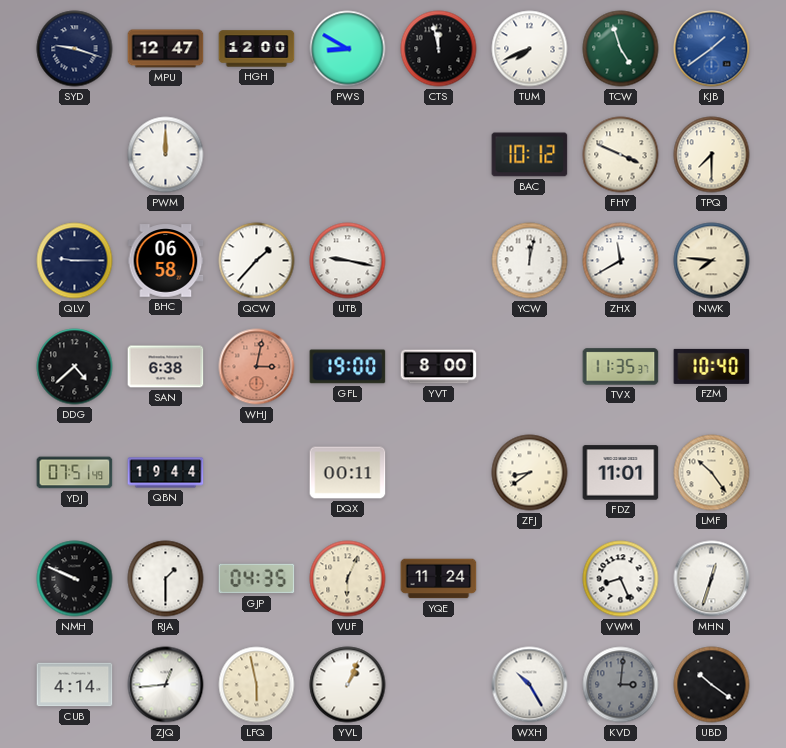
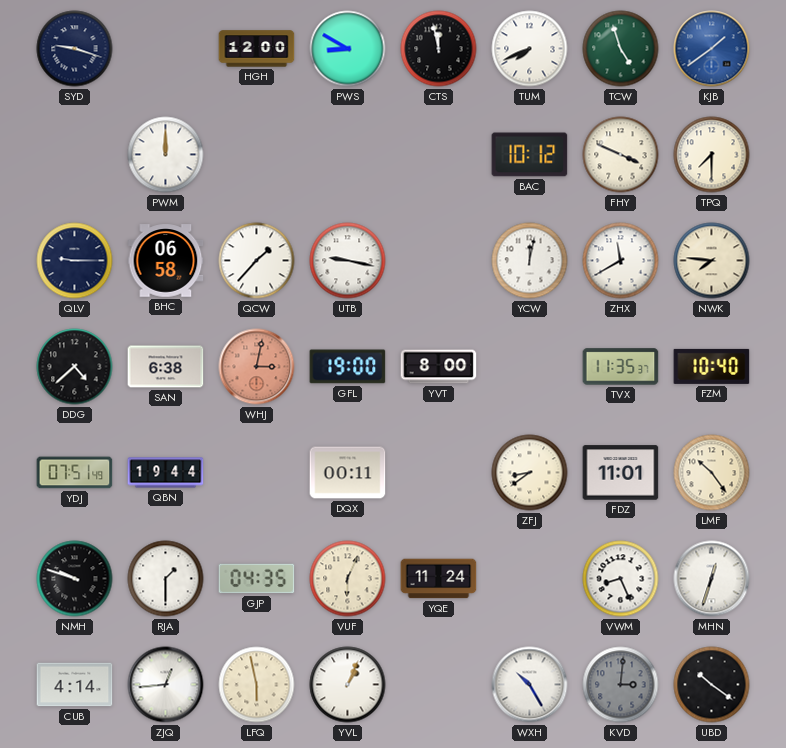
MPU: 12:47 -> none
NMH: 9:49 -> 9:48
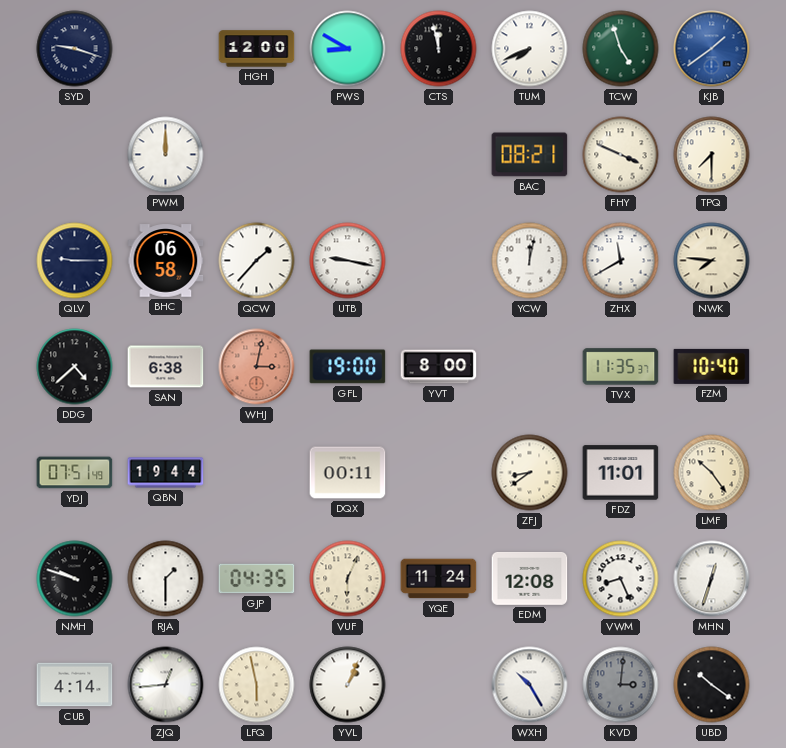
BAC: 10:12 -> 08:21
EDM: none -> 12:08
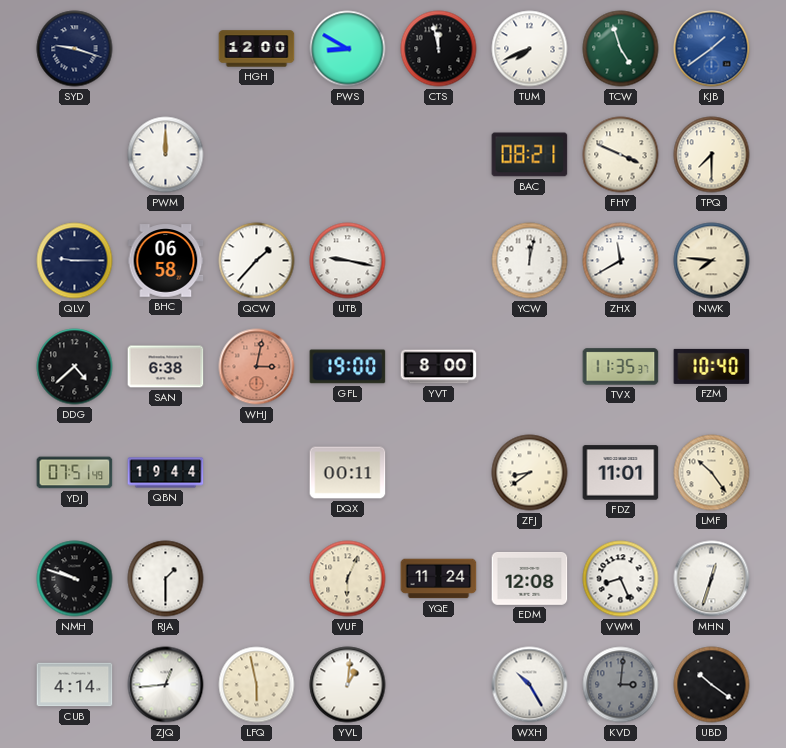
GJP: 04:35 -> none
YVL: 1:04 -> 1:01
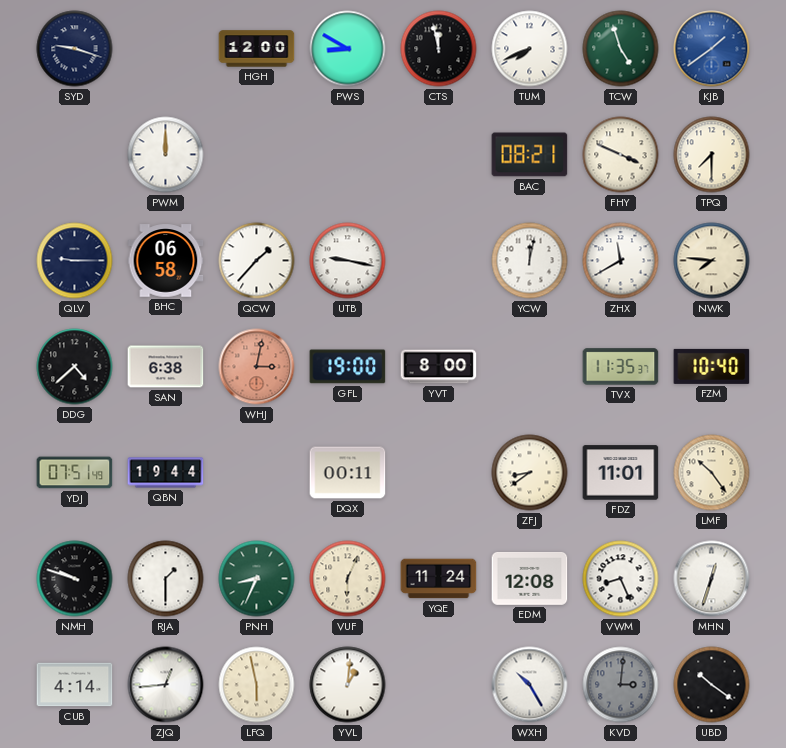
PNH: none -> 8:34
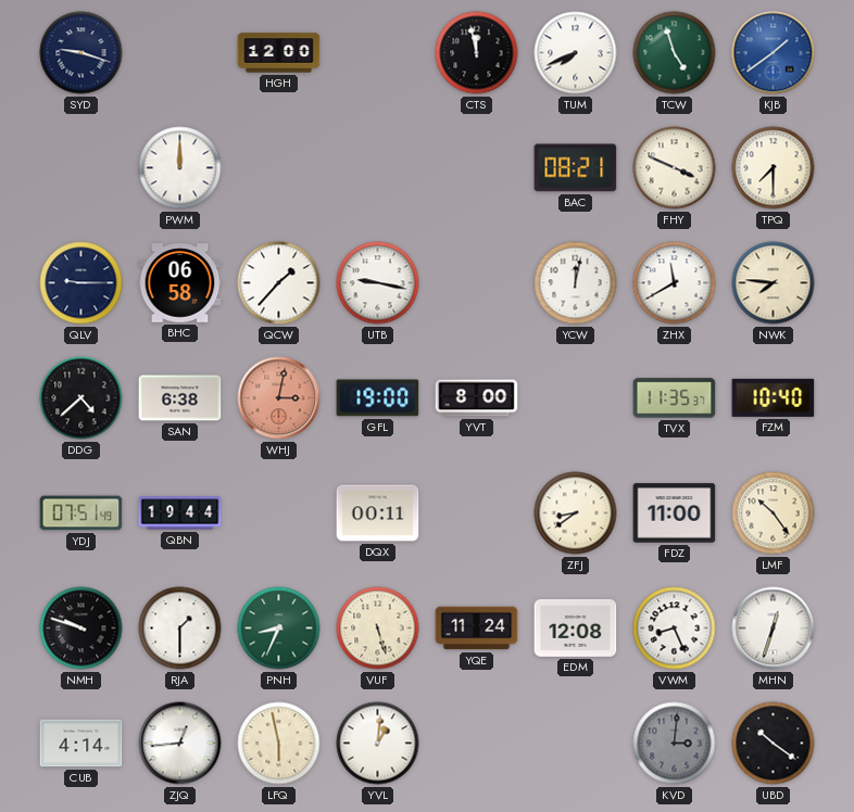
PWS: 8:50 -> none
FDZ: 11:01 -> 11:00
VUF: 6:04 -> 5:27
WXH: 10:25 -> none
